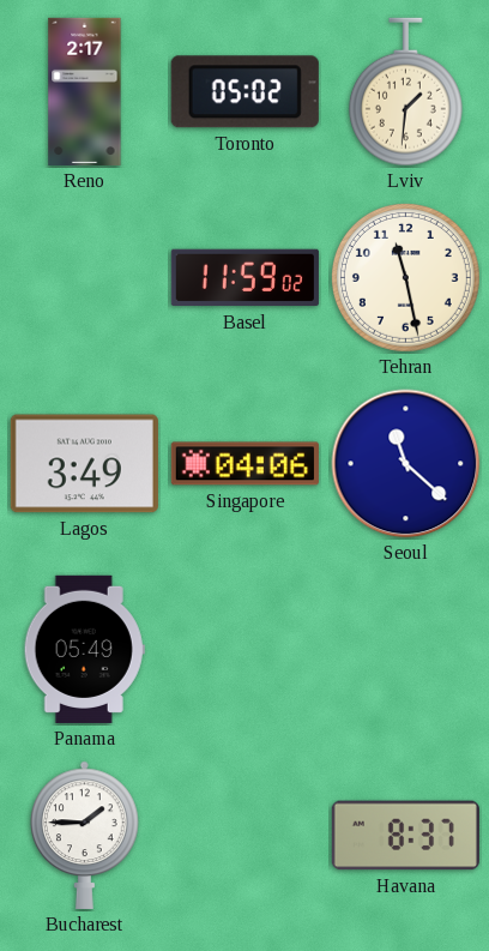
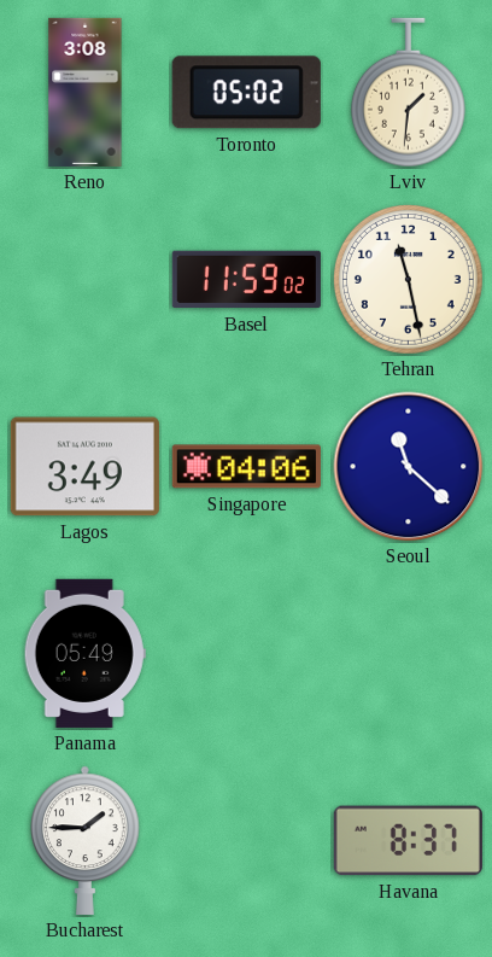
Reno: 2:17 -> 3:08
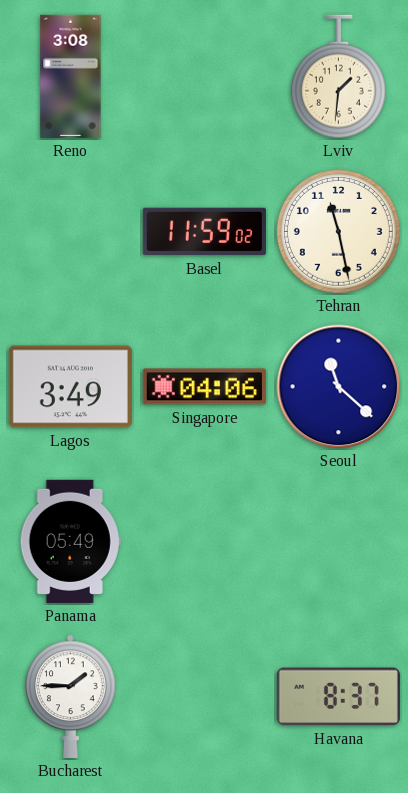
Toronto: 05:02 -> none
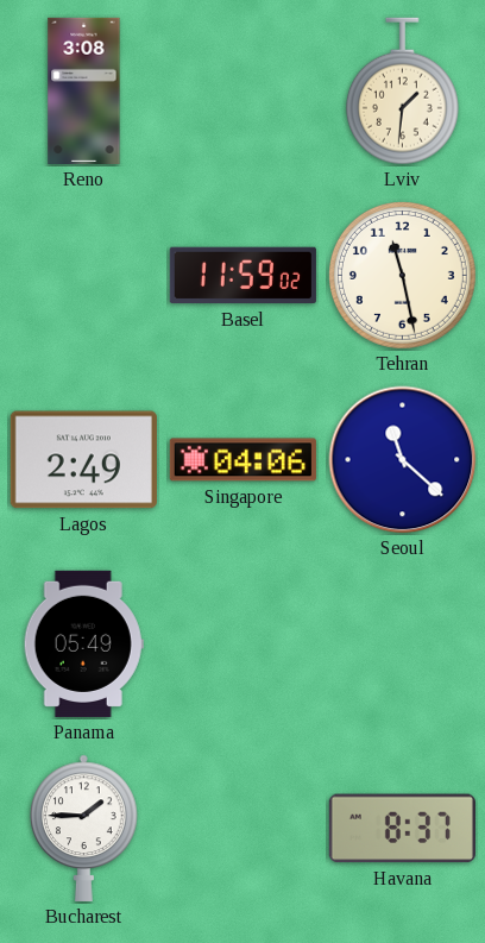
Lagos: 3:49 -> 2:49
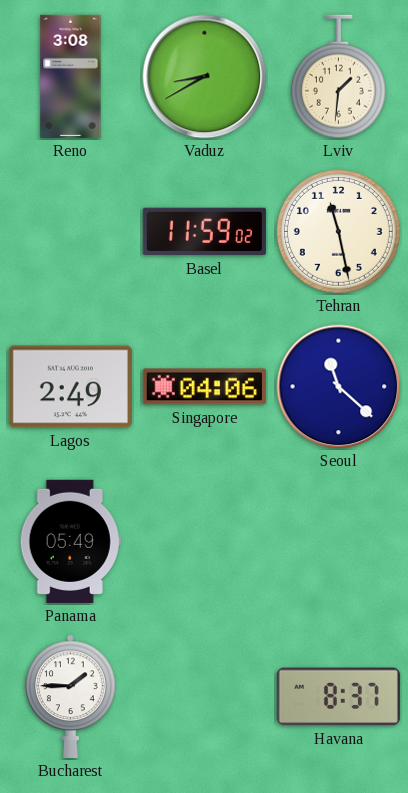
Vaduz: none -> 8:40
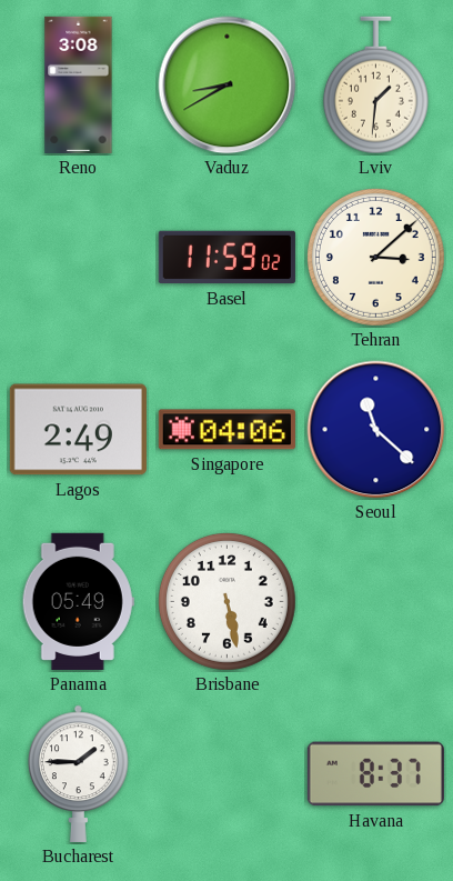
Tehran: 11:28 -> 3:08
Brisbane: none -> 5:28
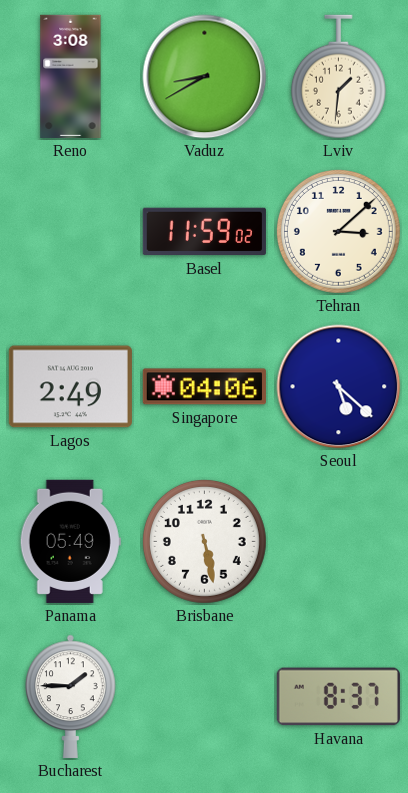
Seoul: 11:22 -> 5:22
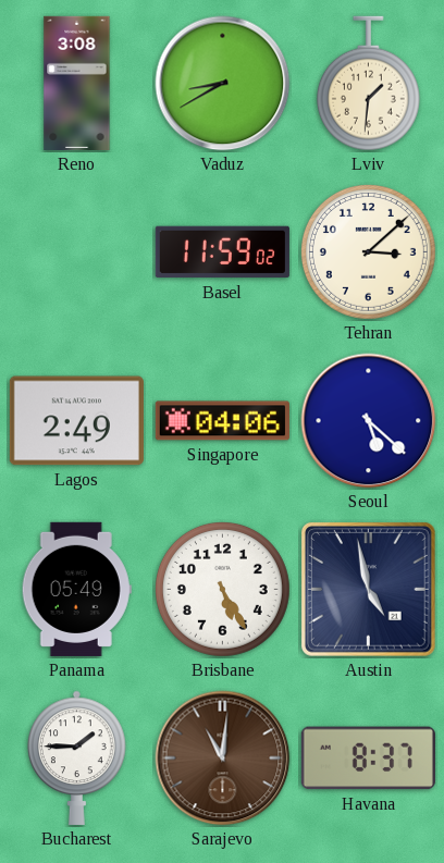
Brisbane: 5:28 -> 5:25
Austin: none -> 4:58
Sarajevo: none -> 11:01
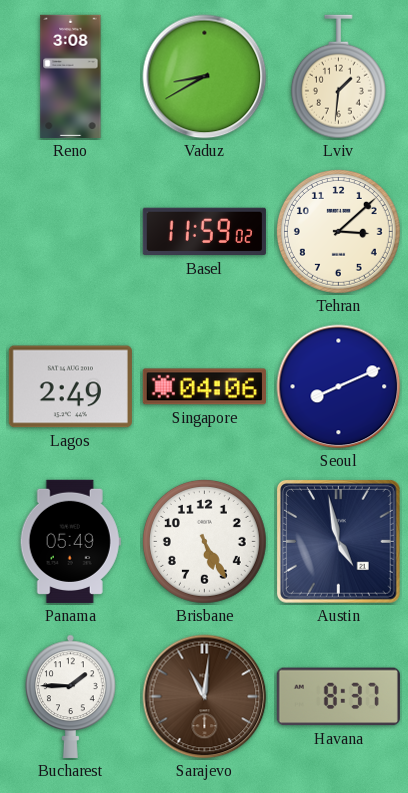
Seoul: 5:22 -> 8:11
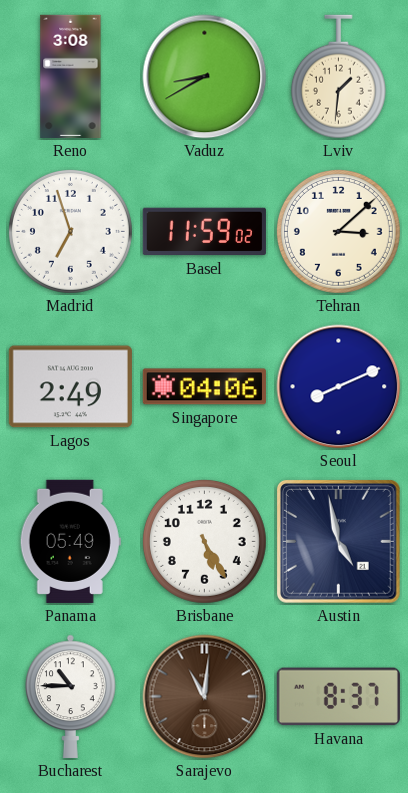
Madrid: none -> 6:57
Bucharest: 1:45 -> 10:45
